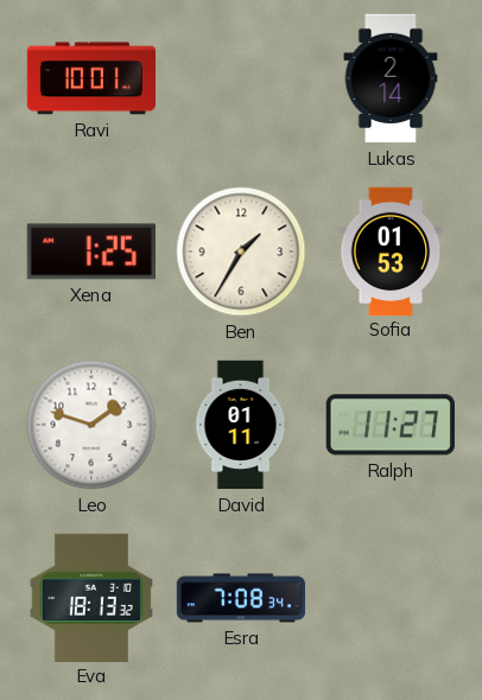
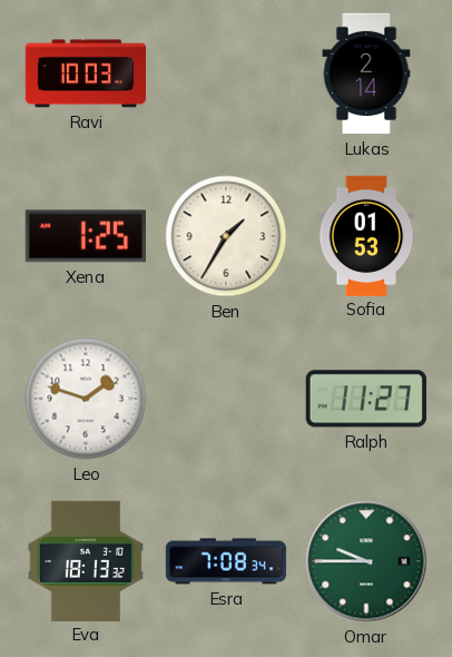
Ravi: 10:01 -> 10:03
David: 01:11 -> none
Omar: none -> 9:45
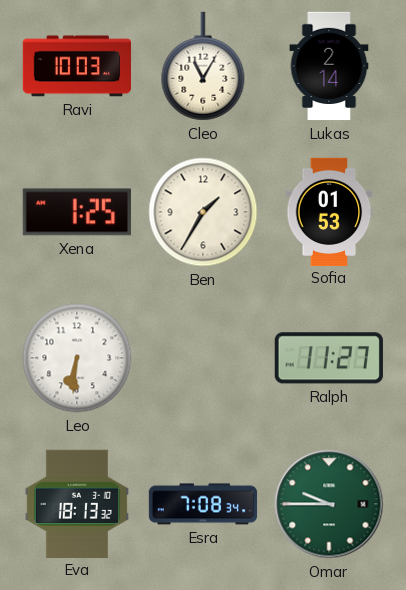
Cleo: none -> 11:05
Leo: 1:48 -> 6:31
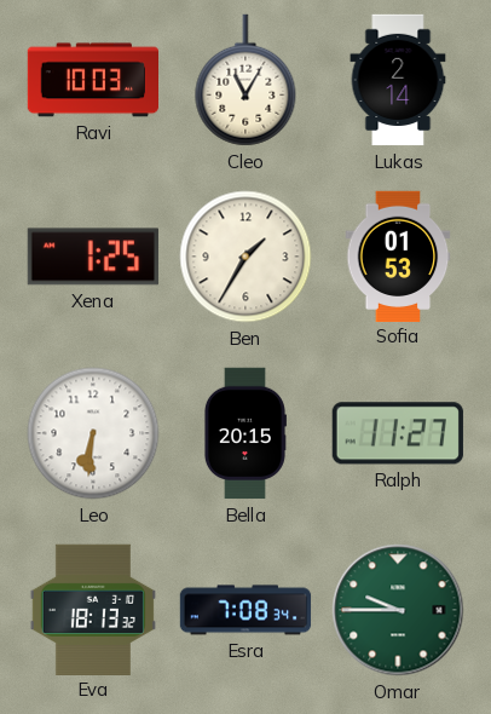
Bella: none -> 20:15
